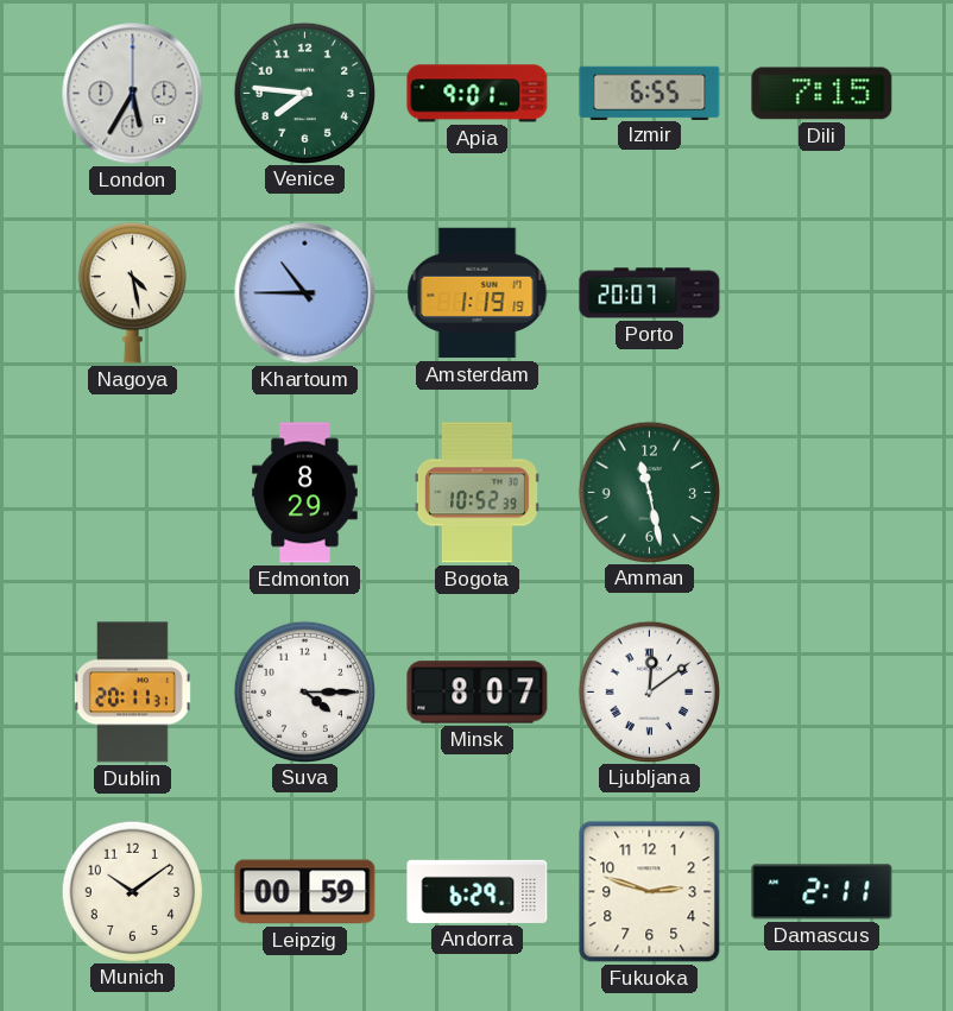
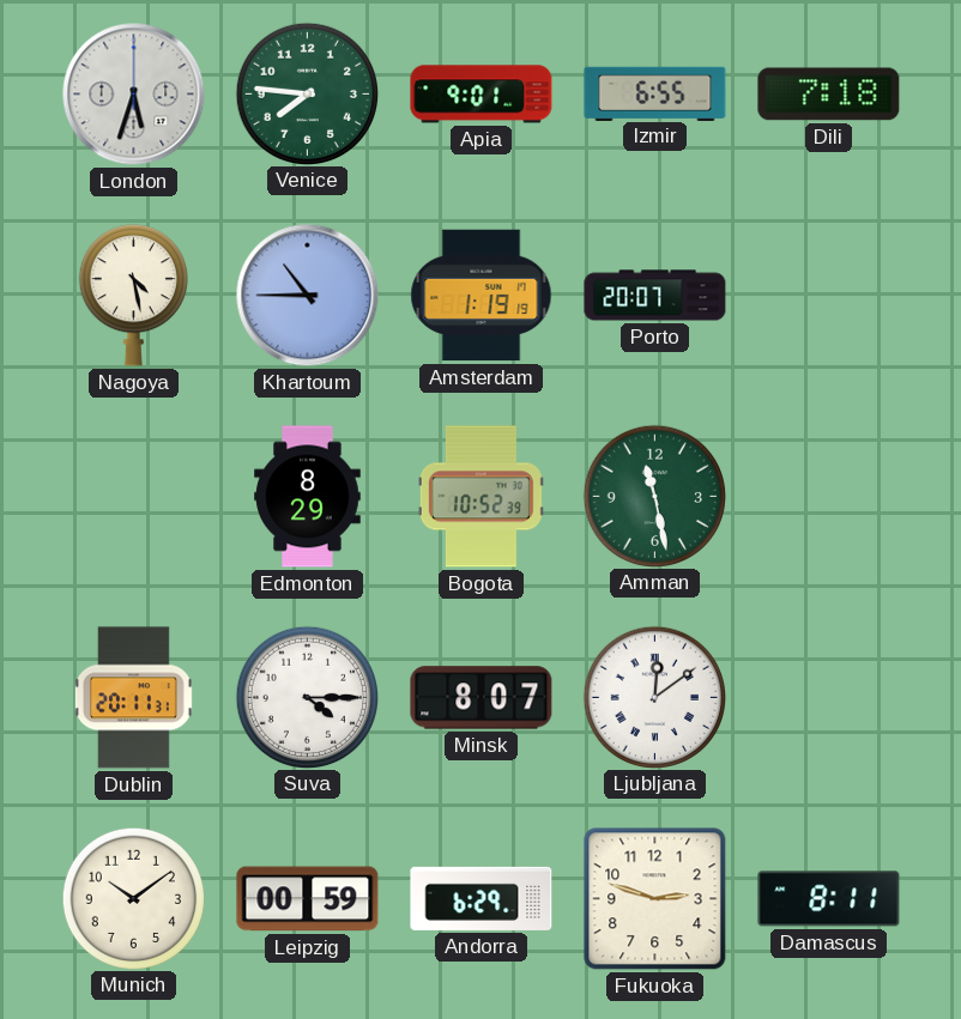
London: 5:35 -> 5:33
Dili: 7:15 -> 7:18
Damascus: 2:11 -> 8:11
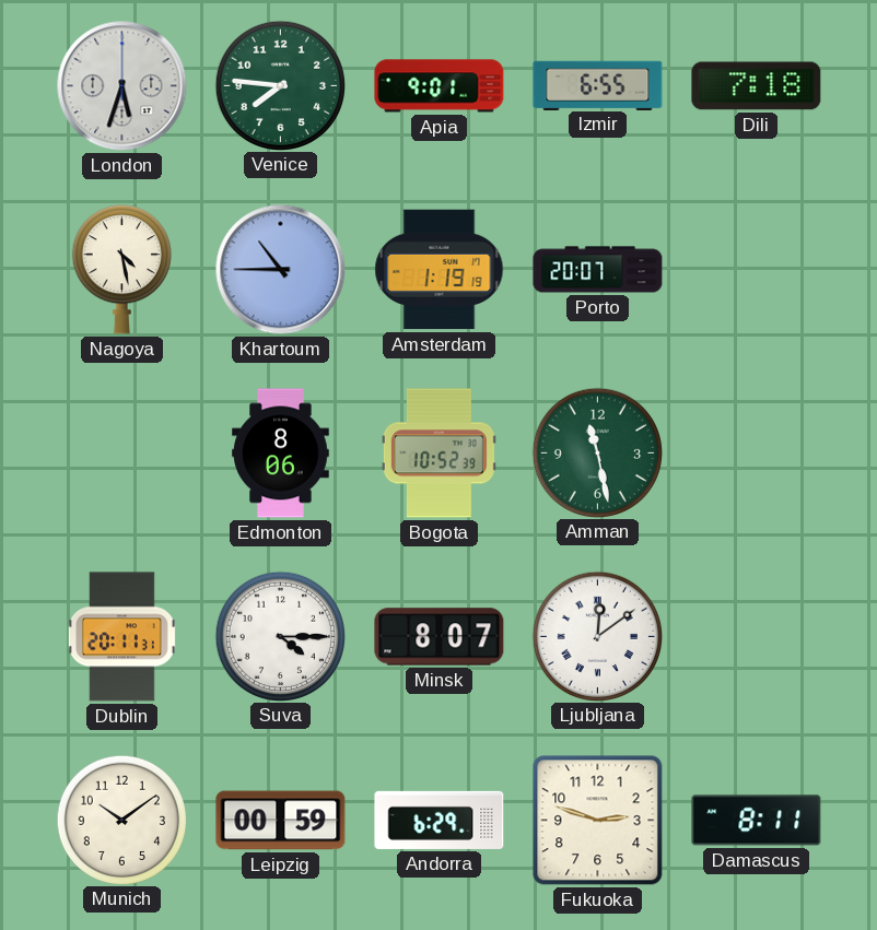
Edmonton: 8:29 -> 8:06
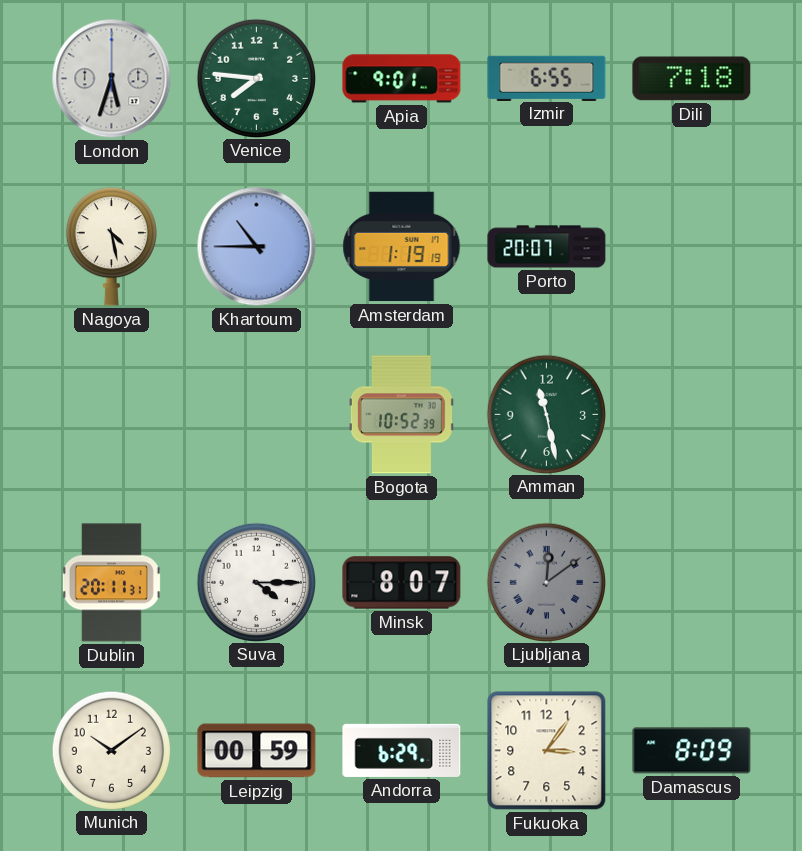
Edmonton: 8:06 -> none
Ljubljana dial: white -> grey
Fukuoka: 2:48 -> 3:06
Damascus: 8:11 -> 8:09
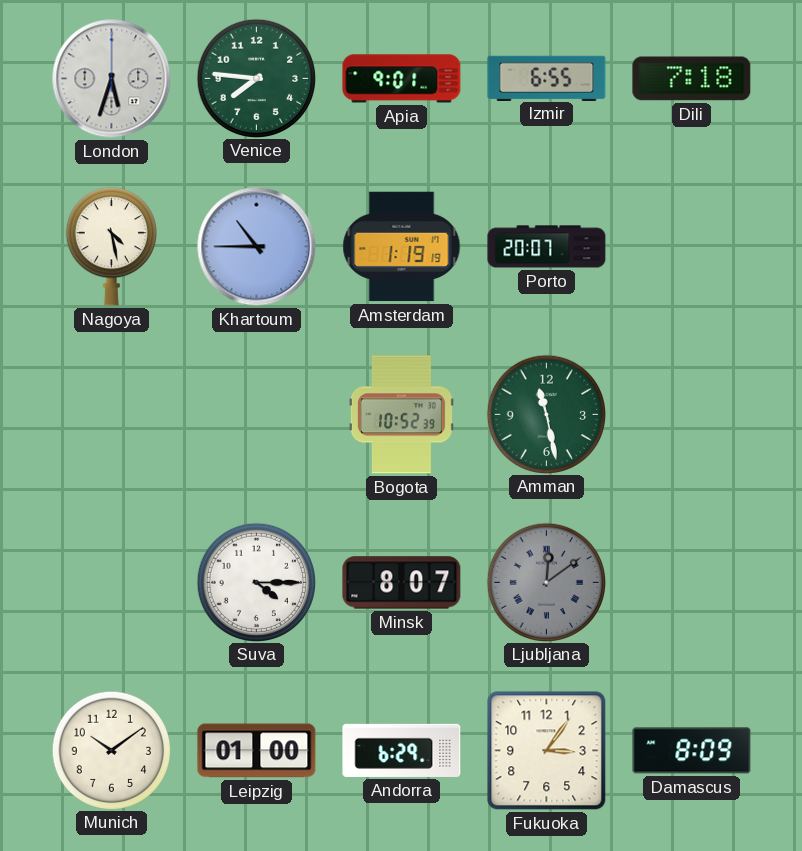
Dublin: 20:11 -> none
Leipzig: 00:59 -> 01:00
